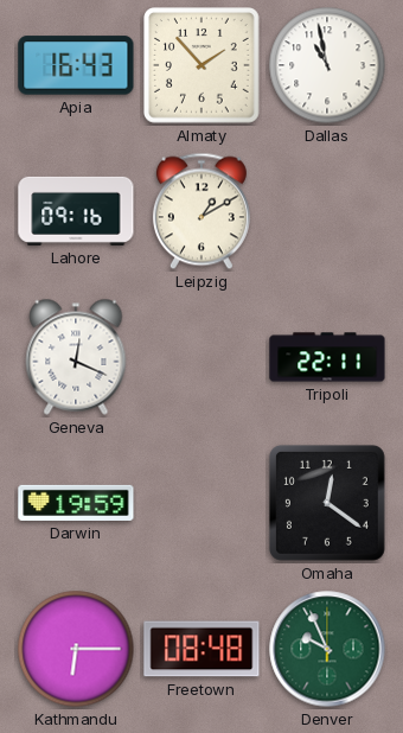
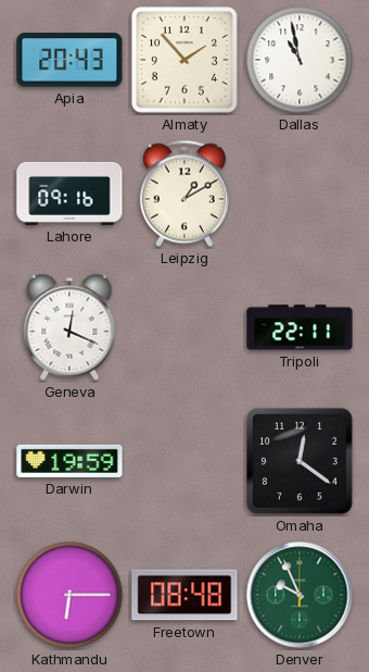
Apia: 16:43 -> 20:43
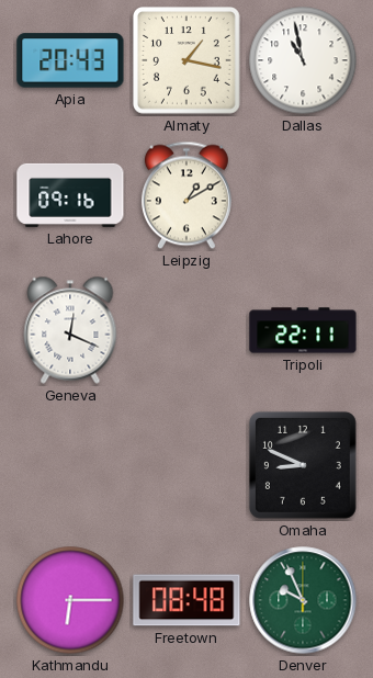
Almaty: 1:53 -> 1:17
Darwin: 19:59 -> none
Omaha: 12:21 -> 8:49
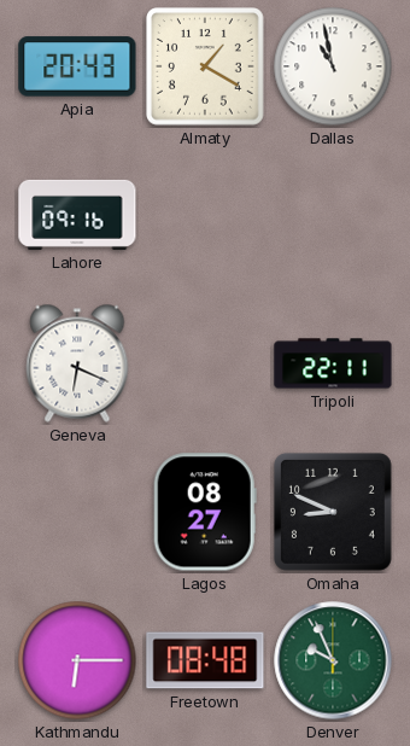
Almaty: 1:17 -> 1:20
Leipzig: 1:10 -> none
Geneva: 12:19 -> 6:19
Lagos: none -> 08:27
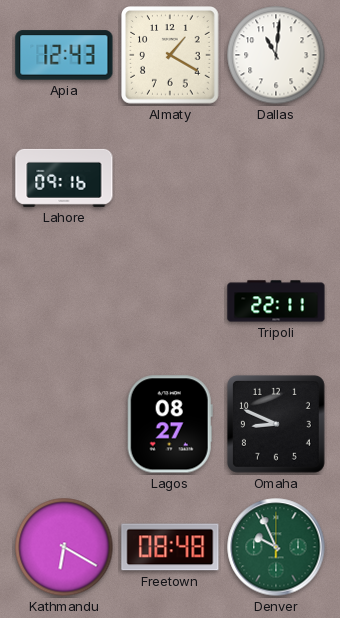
Apia: 20:43 -> 12:43
Dallas: 10:58 -> 11:01
Geneva: 6:19 -> none
Kathmandu: 6:15 -> 6:20
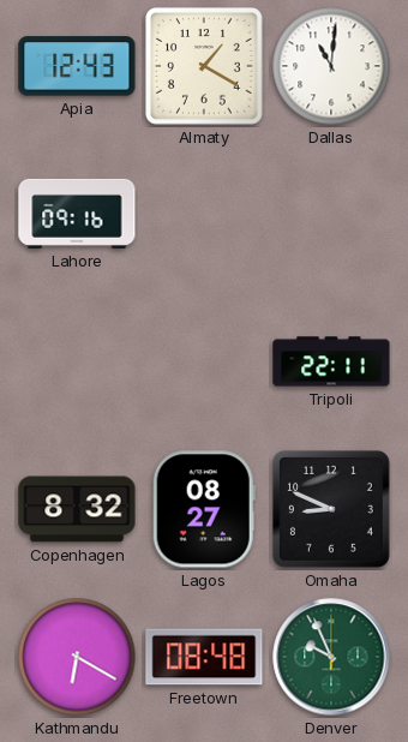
Copenhagen: none -> 8:32
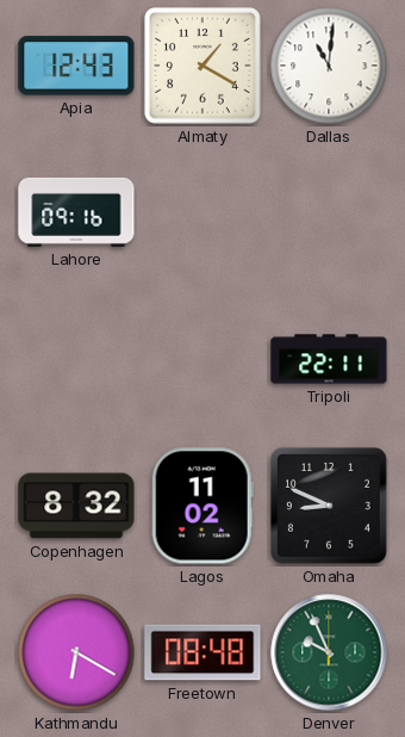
Lagos: 08:27 -> 11:02
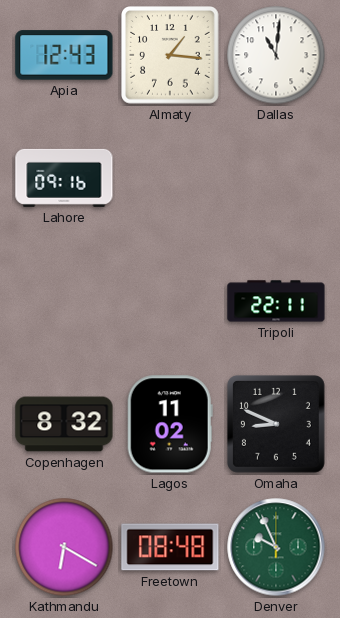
Almaty: 1:20 -> 1:16
